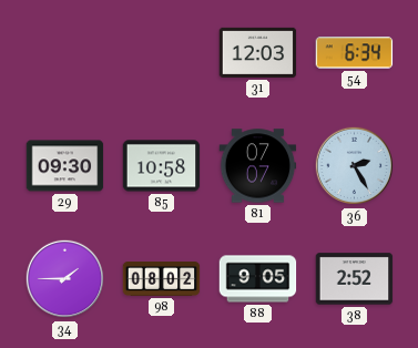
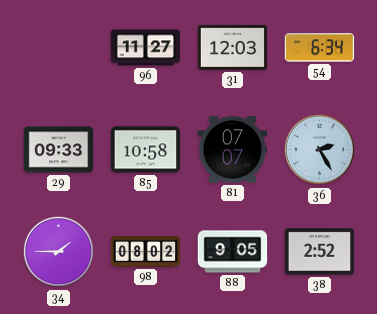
96: none -> 11:27
29: 09:30 -> 09:33
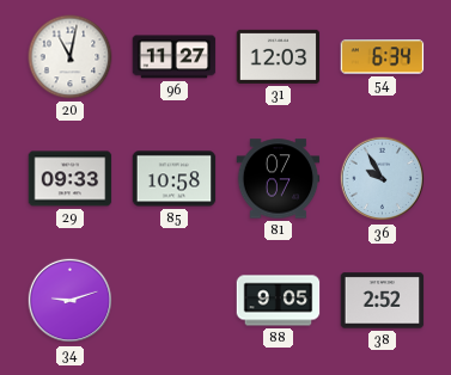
20: none -> 11:02
36: 2:25 -> 9:55
34: 1:45 -> 9:12
98: 08:02 -> none
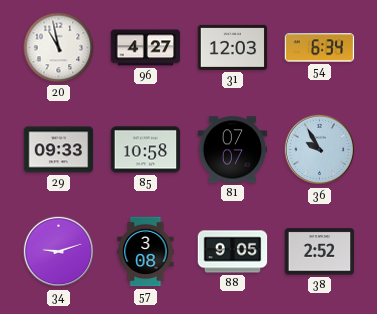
20: 11:02 -> 10:58
96: 11:27 -> 4:27
57: none -> 3:08
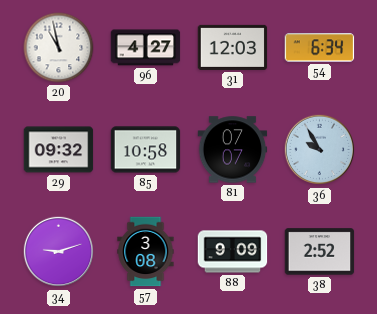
29: 09:33 -> 09:32
88: 9:05 -> 9:09
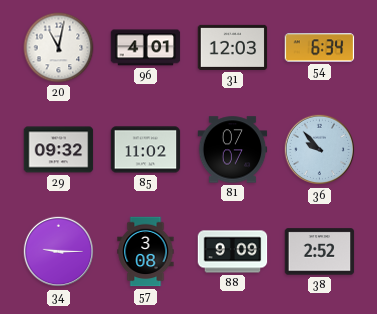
20: 10:58 -> 11:02
96: 4:27 -> 4:01
85: 10:58 -> 11:02
36: 9:55 -> 9:53
34: 9:12 -> 9:15
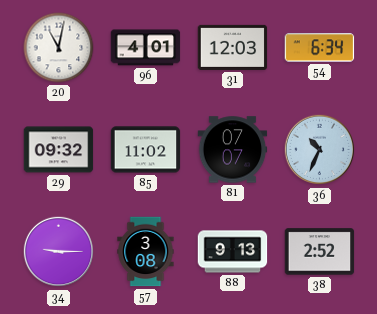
36: 9:53 -> 10:34
88: 9:09 -> 9:13
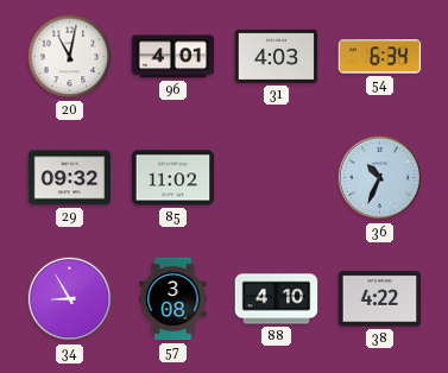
31: 12:03 -> 4:03
81: 07:07 -> none
34: 9:15 -> 8:55
88: 9:13 -> 4:10
38: 2:52 -> 4:22
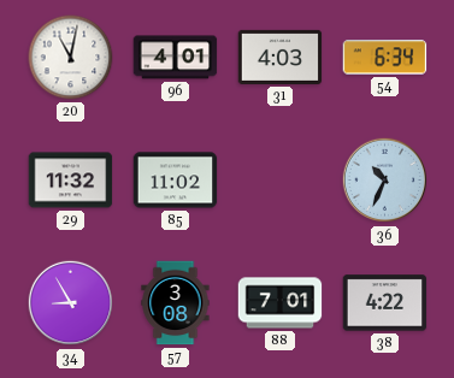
29: 09:32 -> 11:32
88: 4:10 -> 7:01
